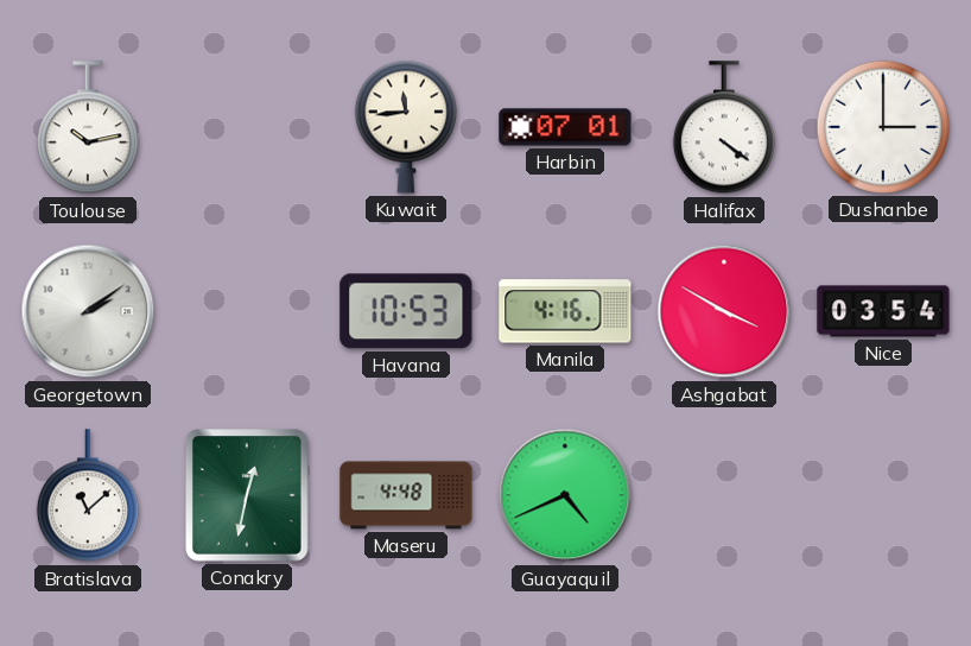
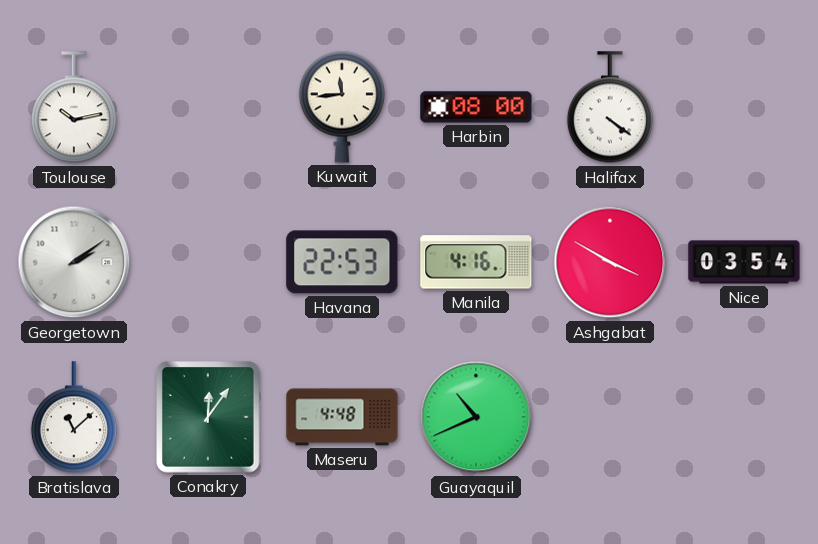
Harbin: 07:01 -> 08:00
Dushanbe: 3:00 -> none
Havana: 10:53 -> 22:53
Conakry: 12:32 -> 12:06
Guayaquil: 4:41 -> 10:41
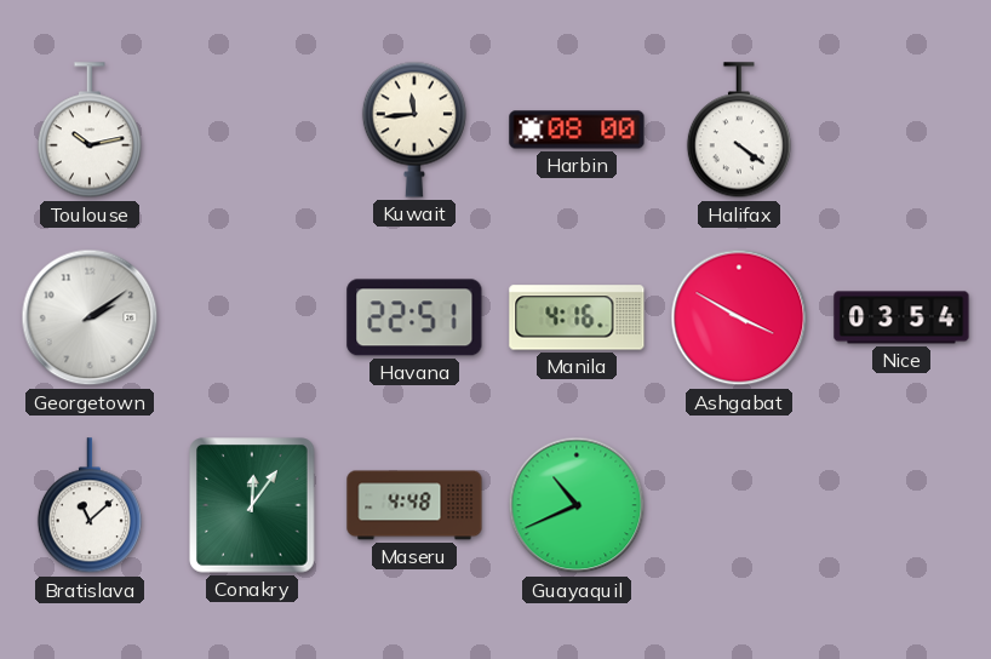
Havana: 22:53 -> 22:51
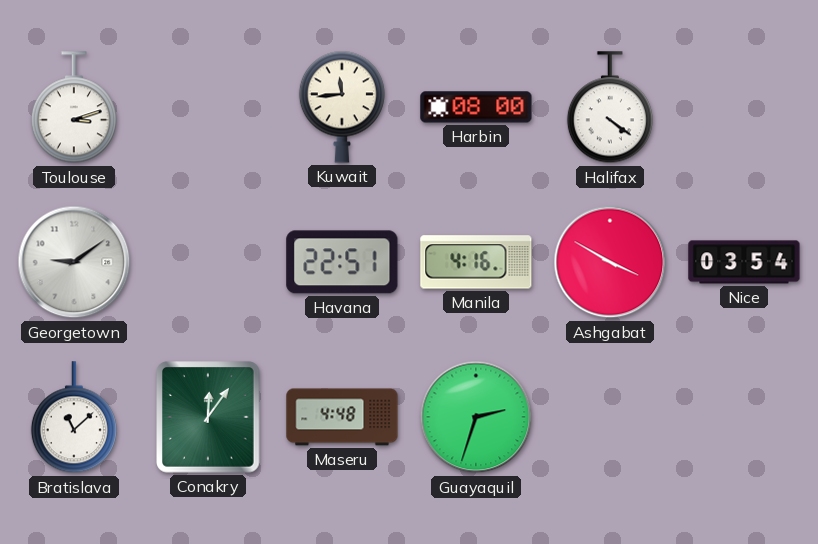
Toulouse: 10:13 -> 3:12
Georgetown: 2:09 -> 9:09
Guayaquil: 10:41 -> 2:33
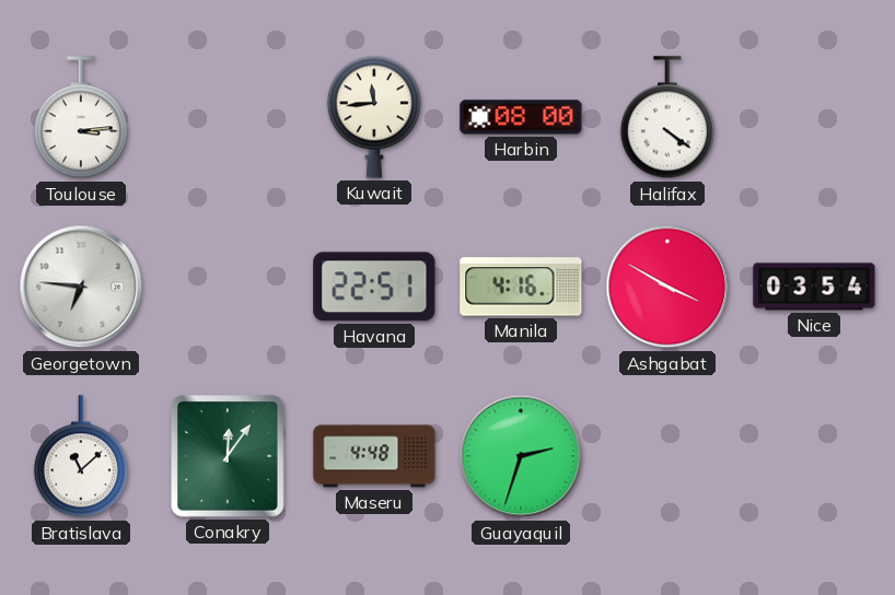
Toulouse: 3:12 -> 3:14
Georgetown: 9:09 -> 6:46
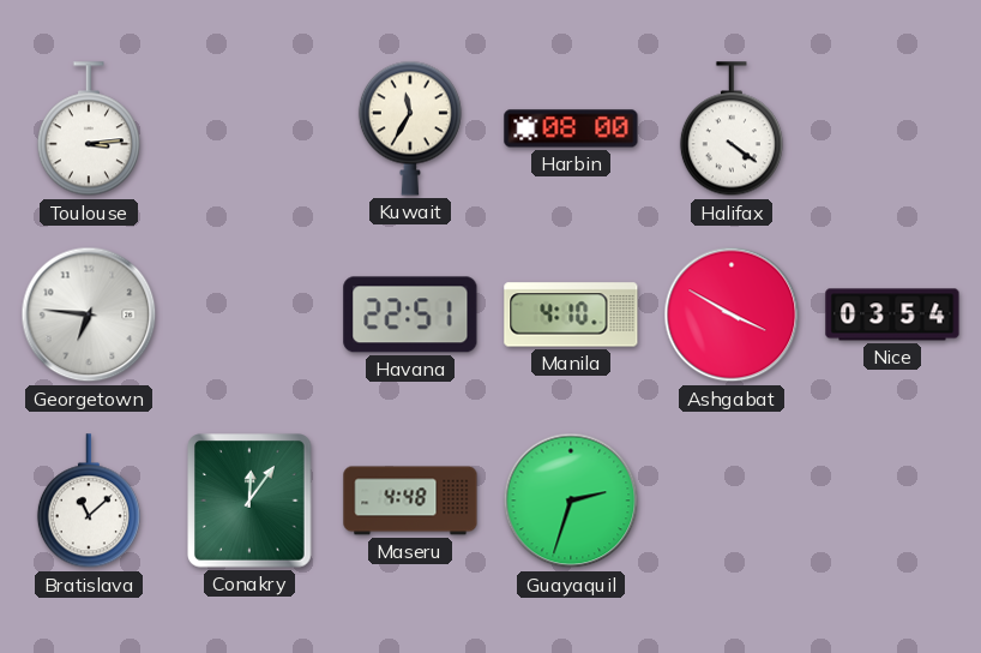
Kuwait: 11:44 -> 11:35
Manila: 4:16 -> 4:10
